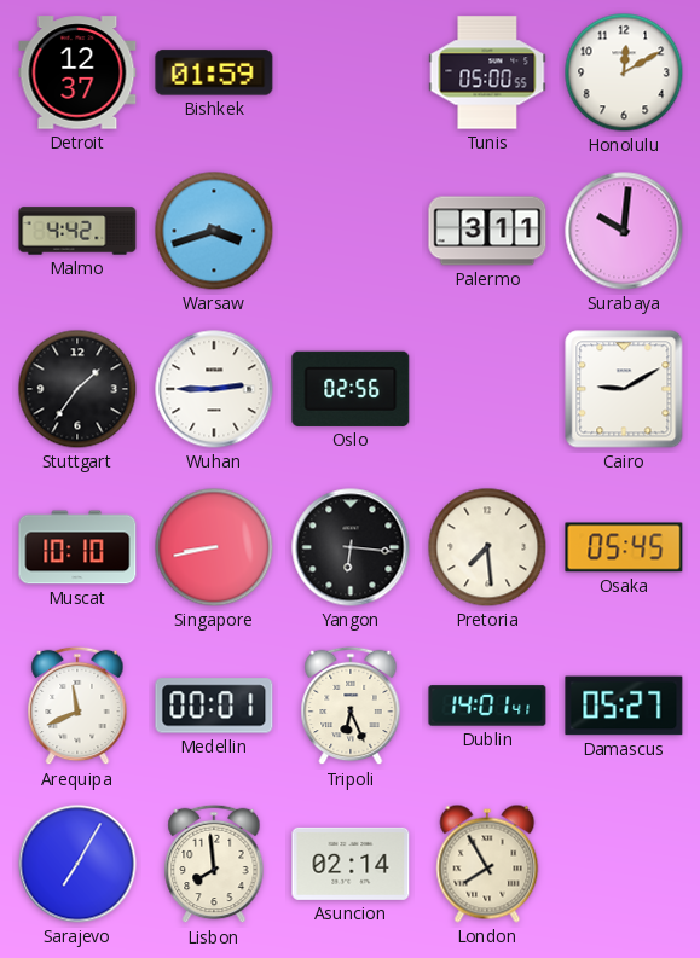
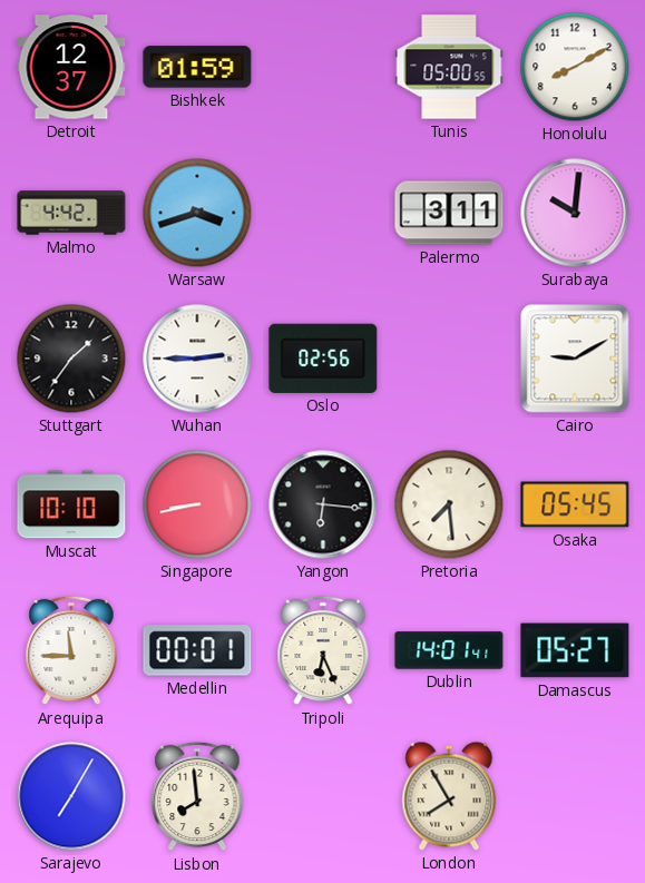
Honolulu: 12:10 -> 8:10
Arequipa: 11:41 -> 11:45
Asuncion: 02:14 -> none
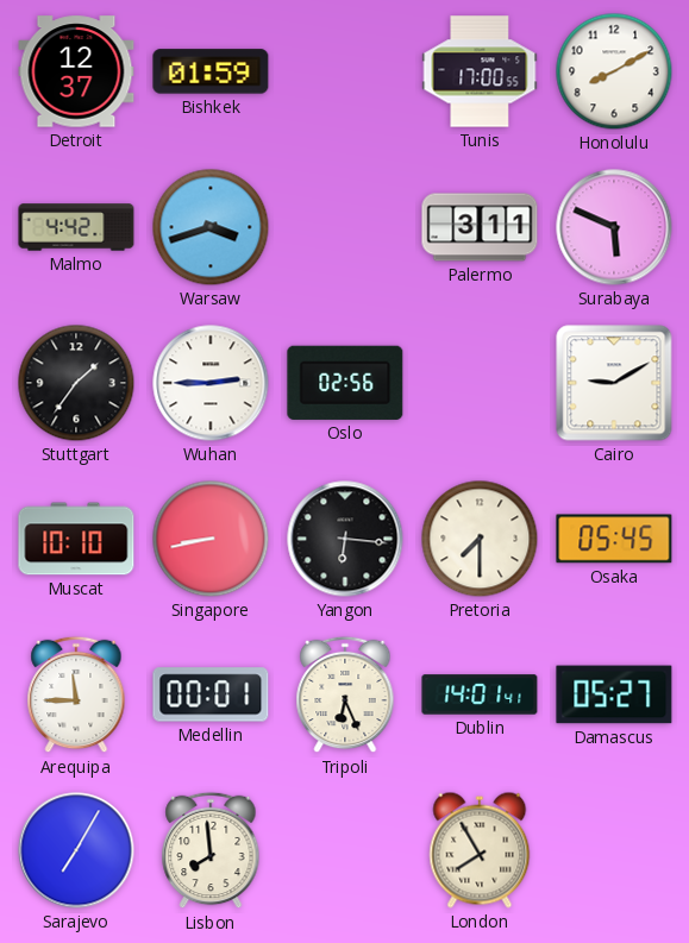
Tunis: 05:00 -> 17:00
Surabaya: 10:01 -> 5:49
Pretoria: 7:29 -> 7:30
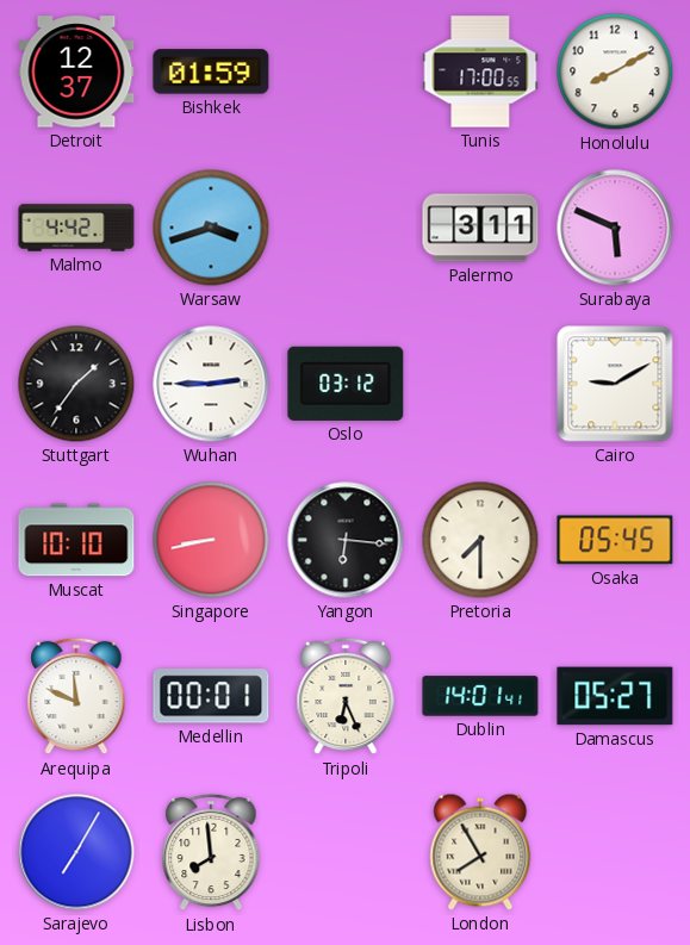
Oslo: 02:56 -> 03:12
Arequipa: 11:45 -> 11:49
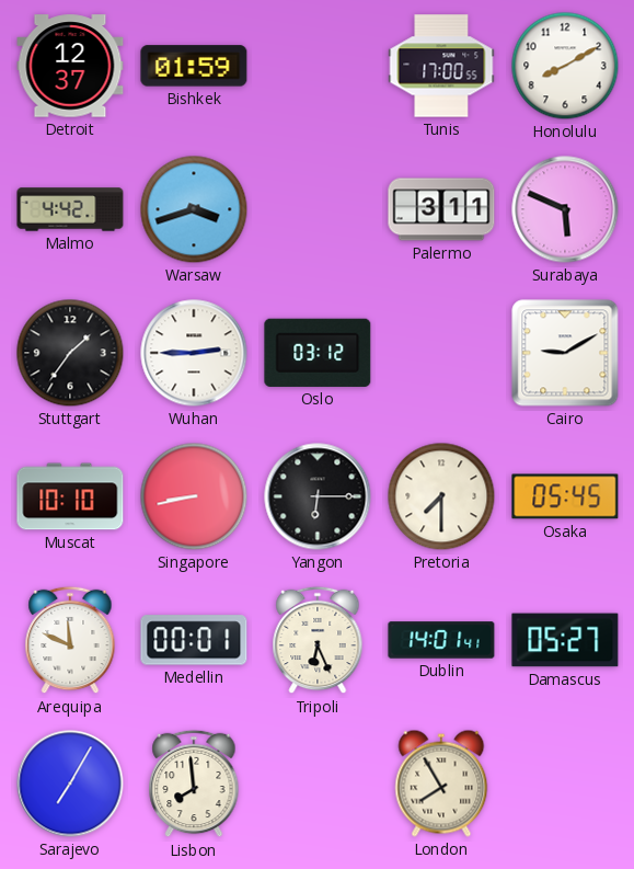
Yangon: 6:16 -> 6:15
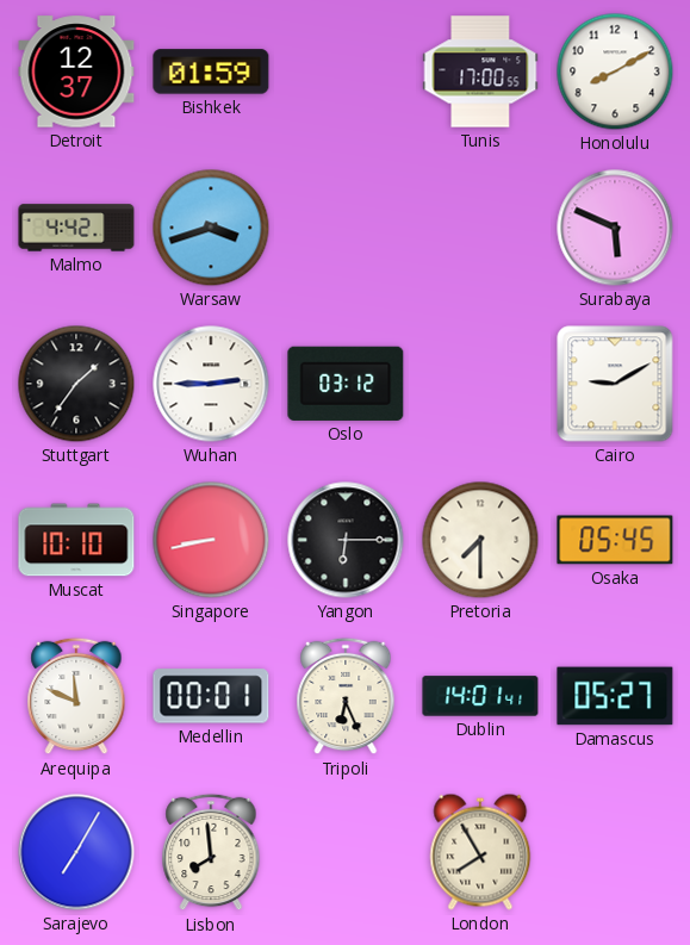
Palermo: 3:11 -> none
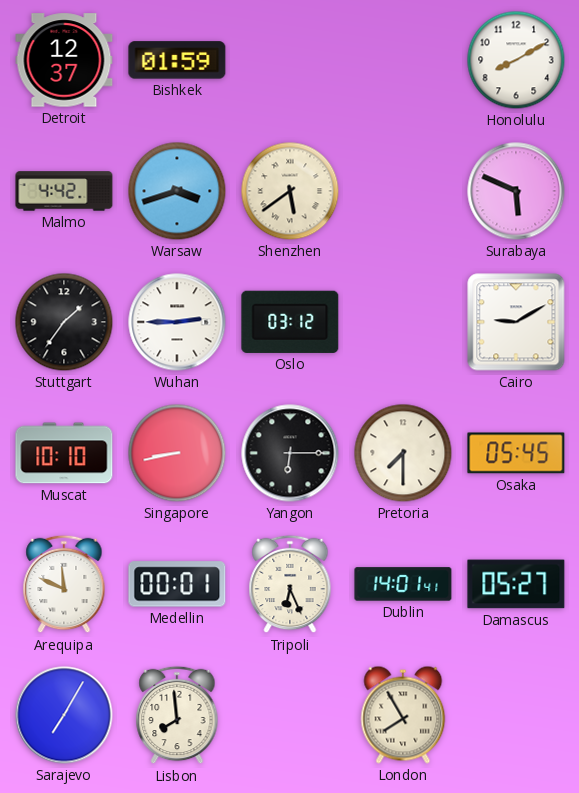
Tunis: 17:00 -> none
Shenzhen: none -> 5:39
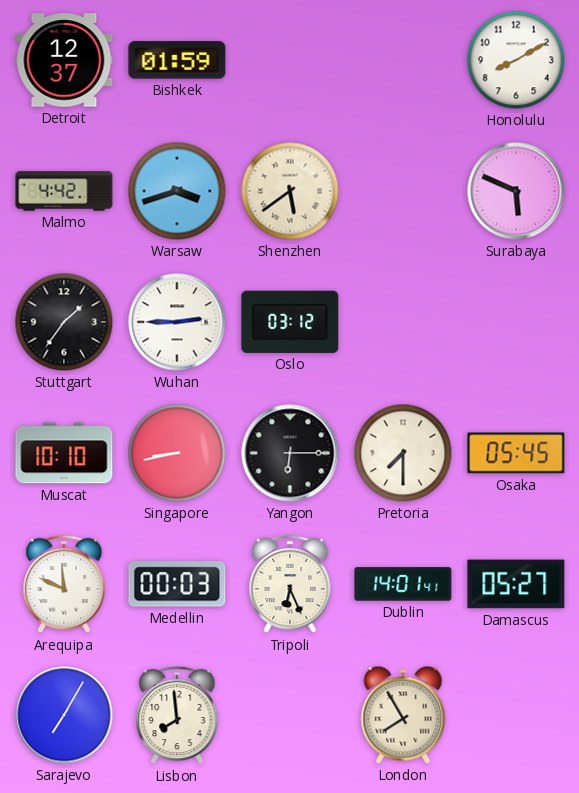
Cairo: 9:10 -> none
Medellin: 00:01 -> 00:03
